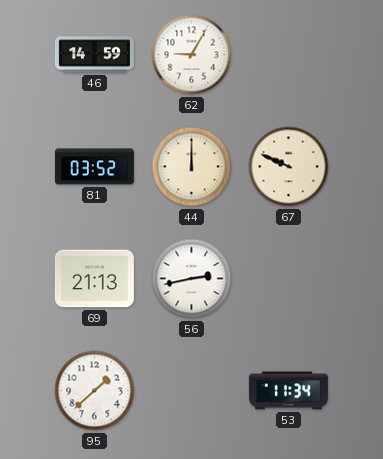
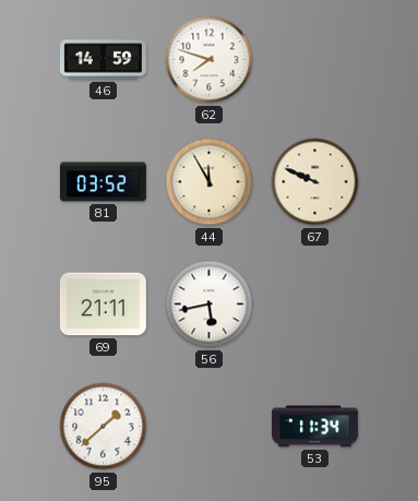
62: 9:05 -> 7:48
44: 12:00 -> 11:55
69: 21:13 -> 21:11
56: 2:43 -> 5:43
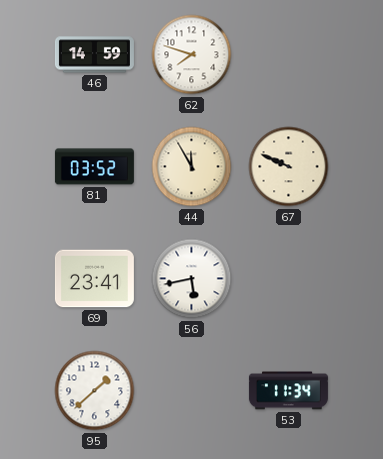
69: 21:11 -> 23:41
